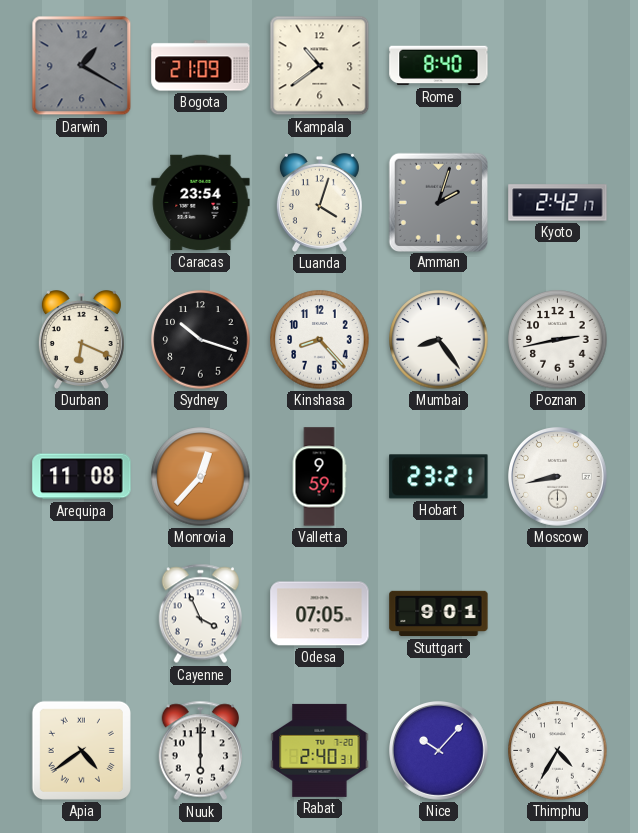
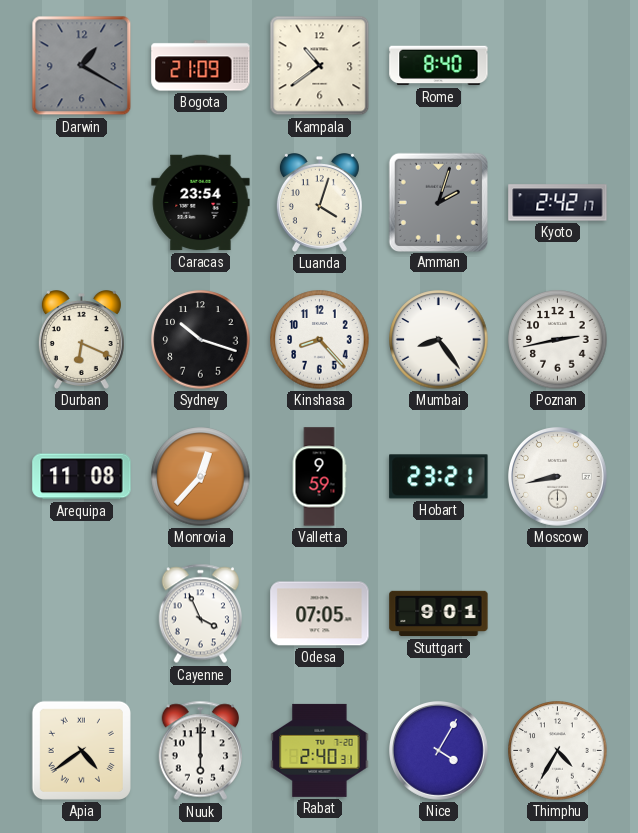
Nice: 10:07 -> 4:05
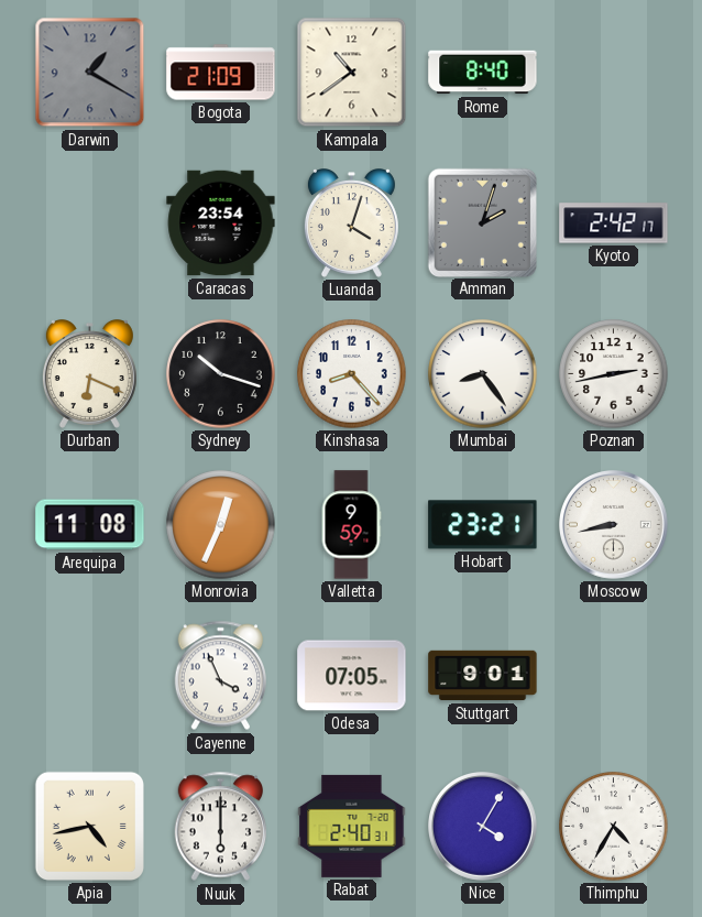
Monrovia: 12:37 -> 12:34
Apia: 4:39 -> 4:43
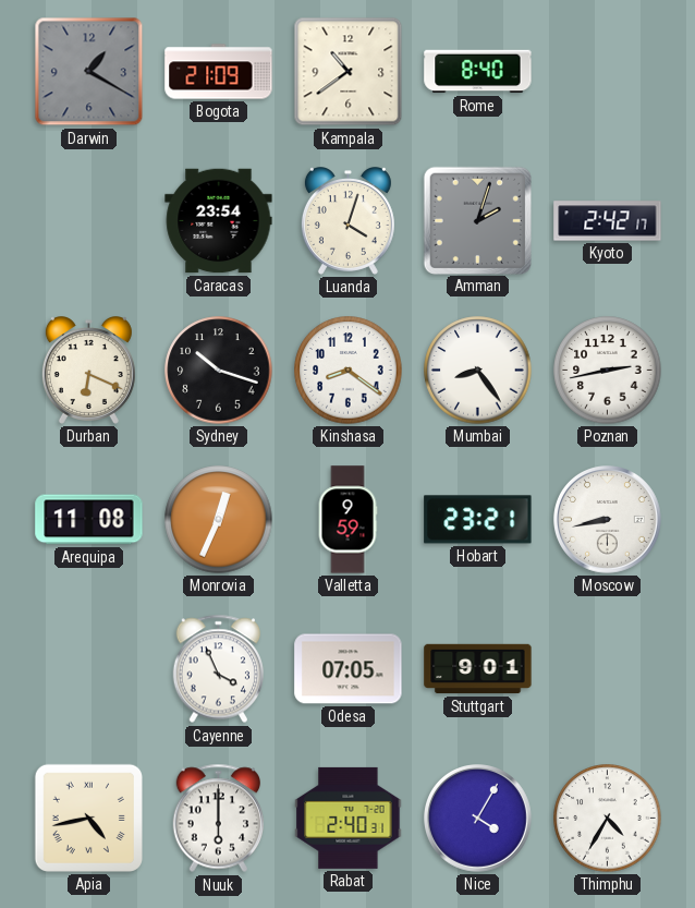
Kinshasa: 8:23 -> 8:21
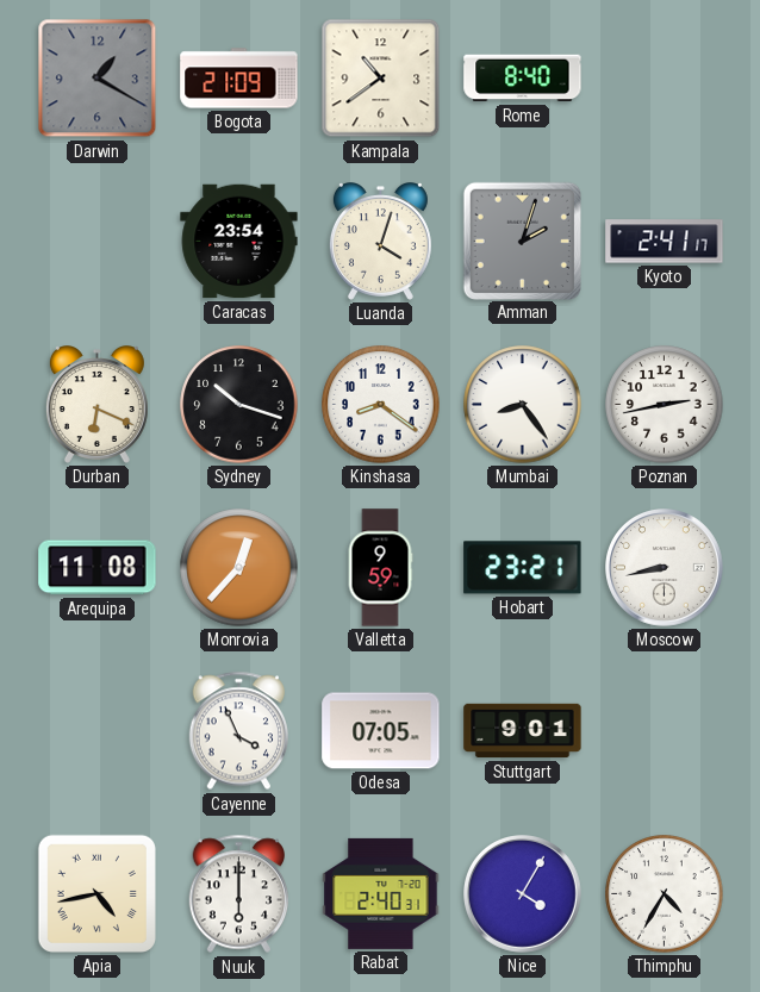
Kyoto: 2:42 -> 2:41
Monrovia: 12:34 -> 12:37
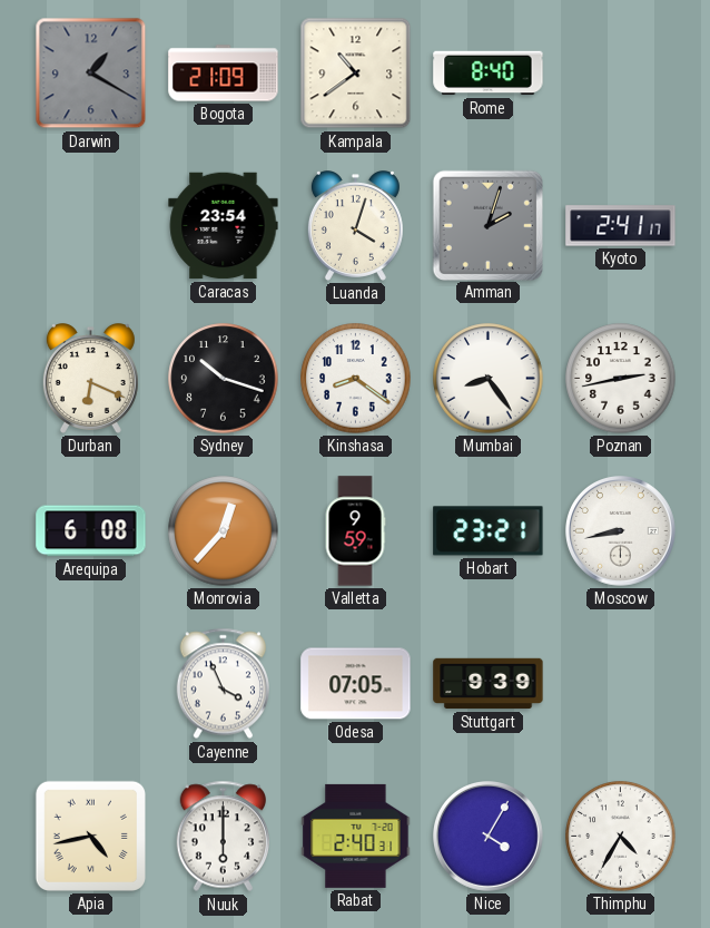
Arequipa: 11:08 -> 6:08
Stuttgart: 9:01 -> 9:39
